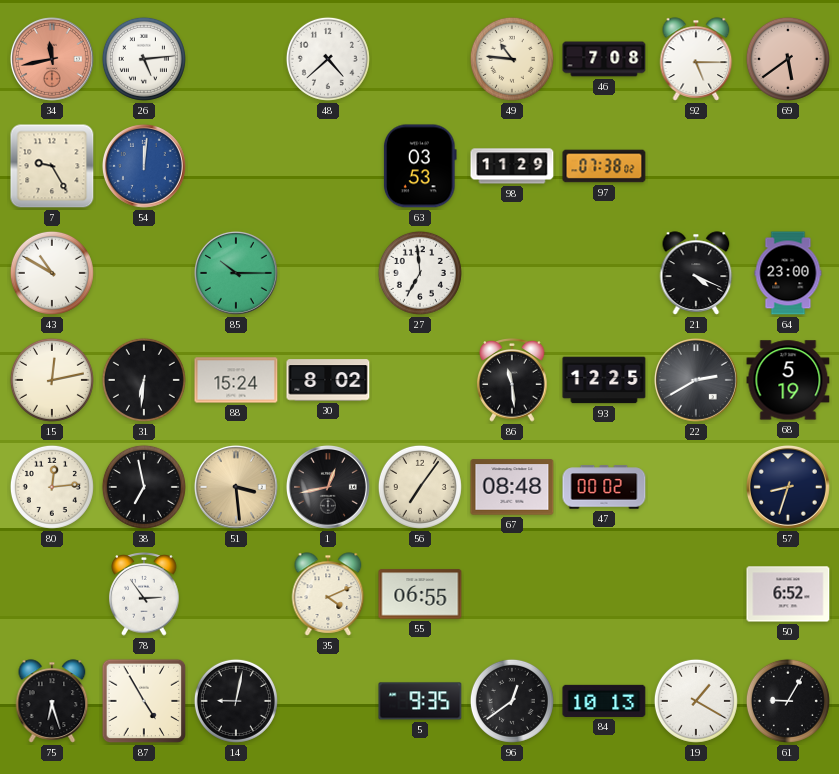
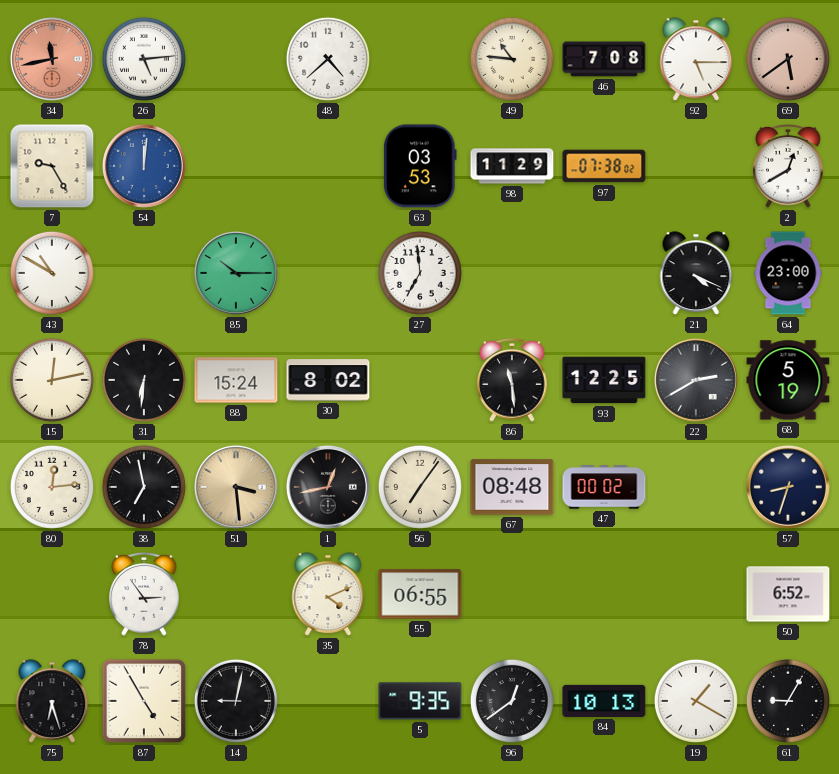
2: none -> 12:40
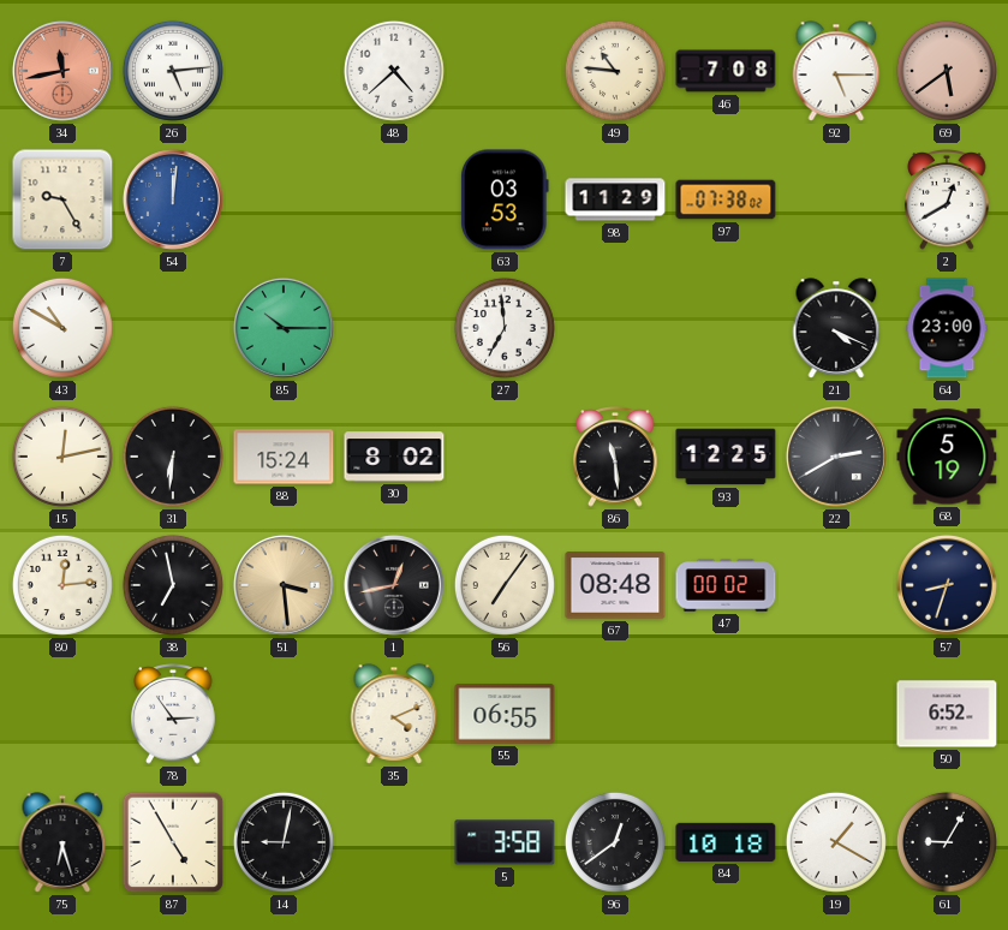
5: 9:35 -> 3:58
84: 10:13 -> 10:18
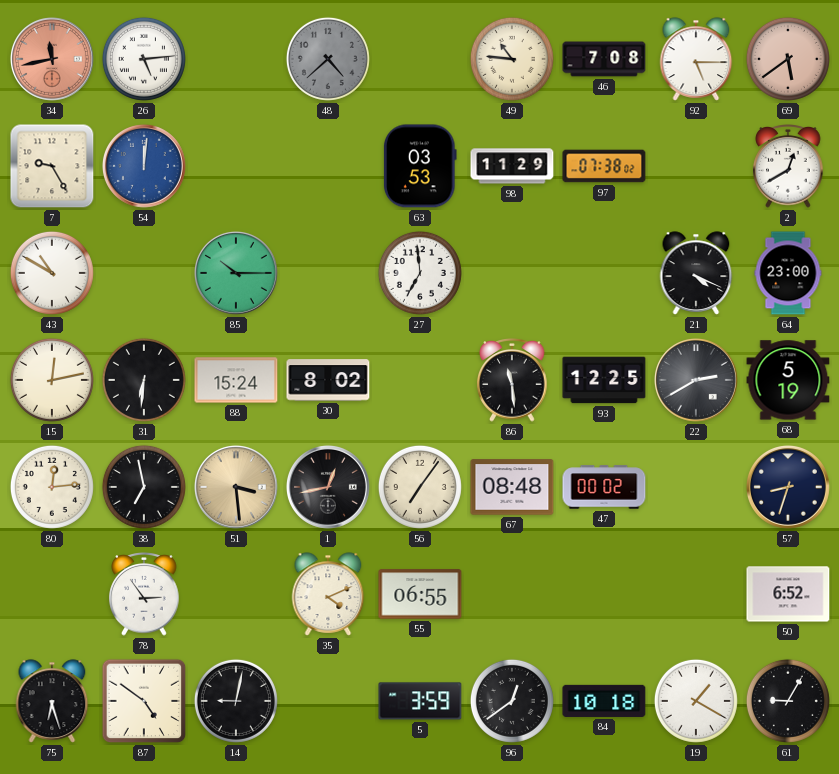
48 dial: white -> grey
87: 4:55 -> 4:51
5: 3:58 -> 3:59
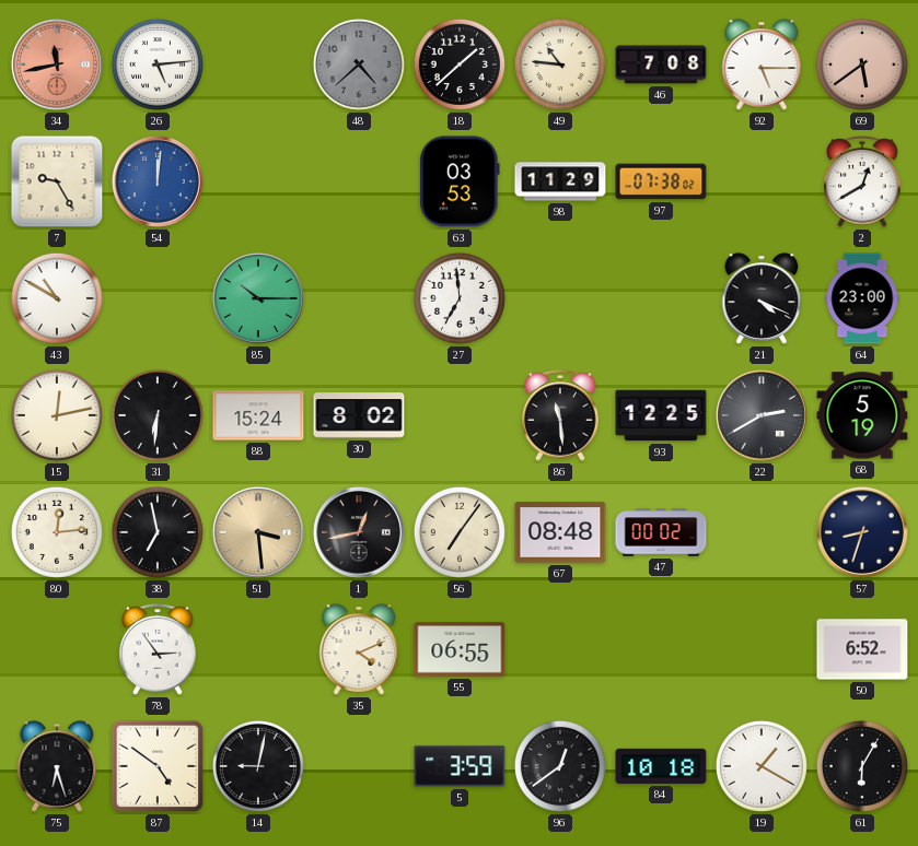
18: none -> 1:38
61: 9:05 -> 6:05
